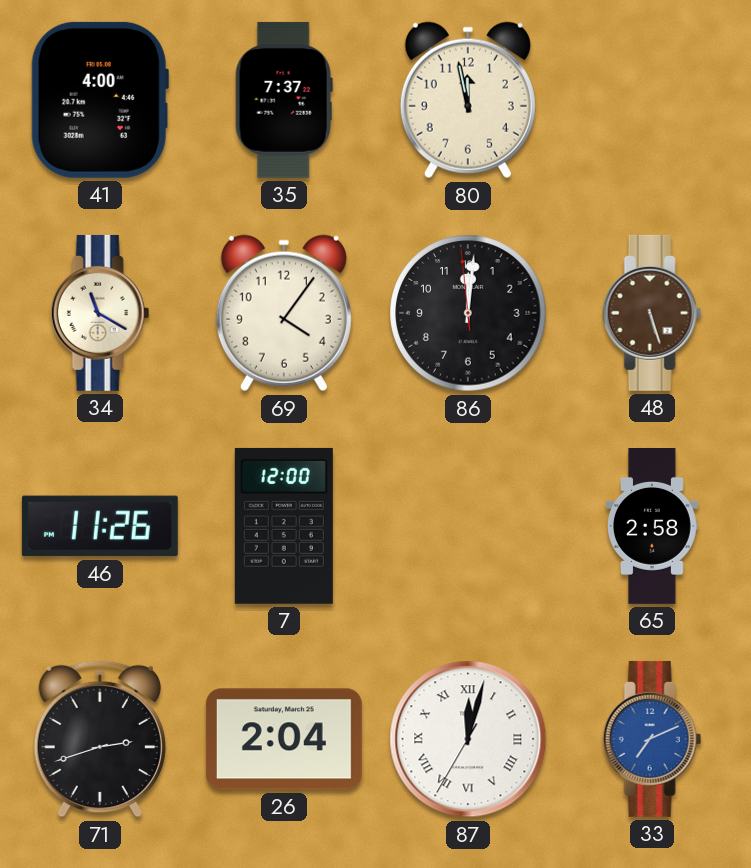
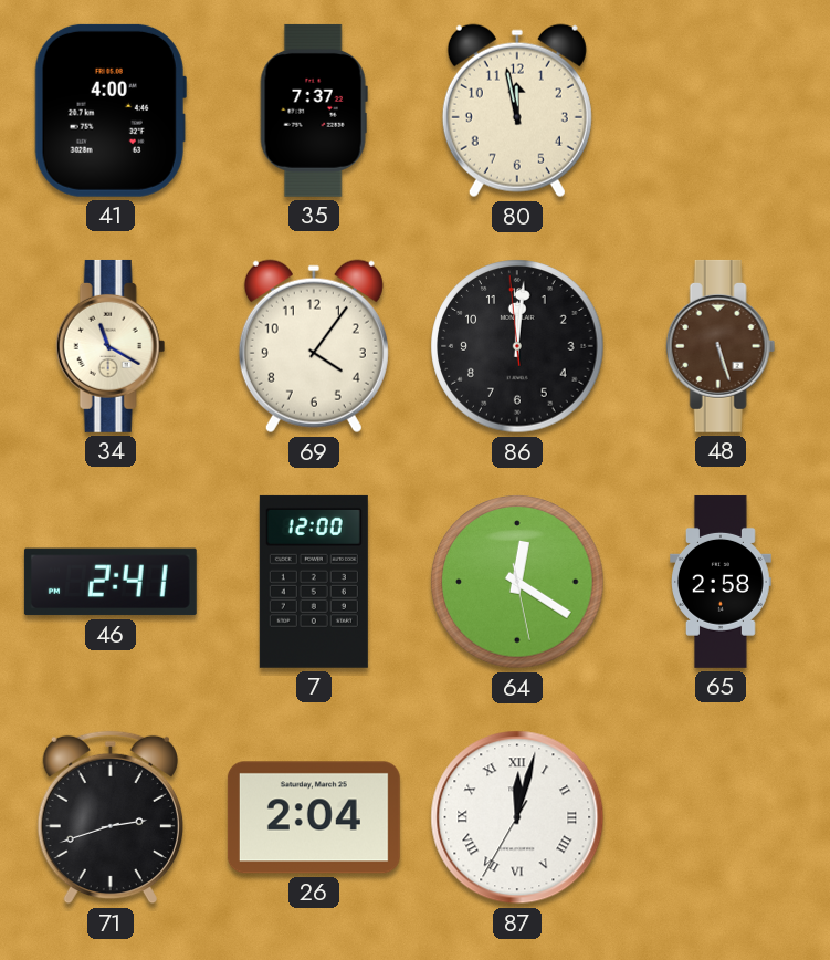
46: 11:26 -> 2:41
64: none -> 12:20
33: 7:11 -> none
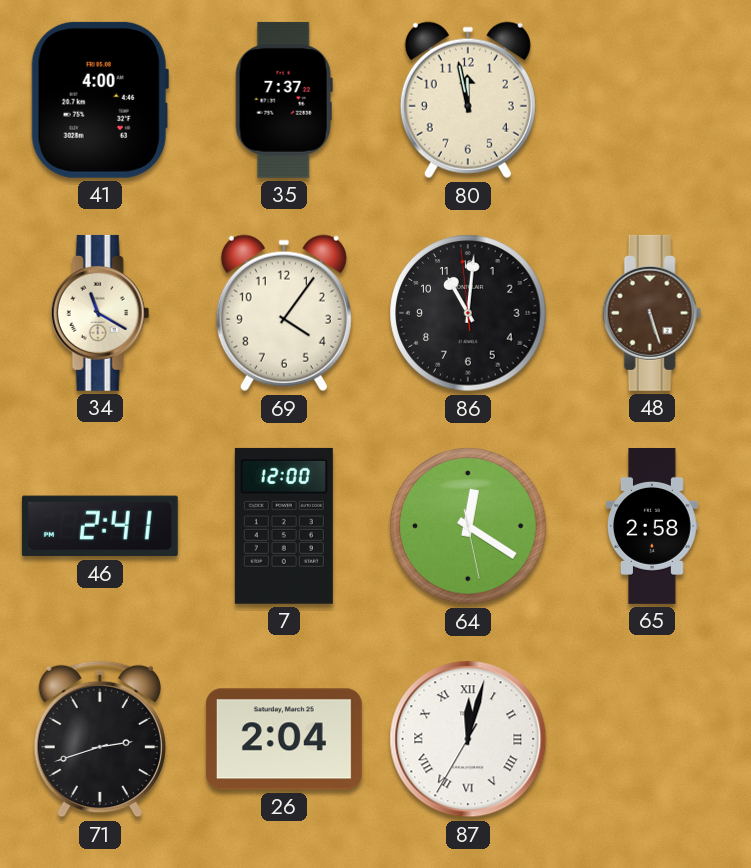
86: 12:00 -> 11:00
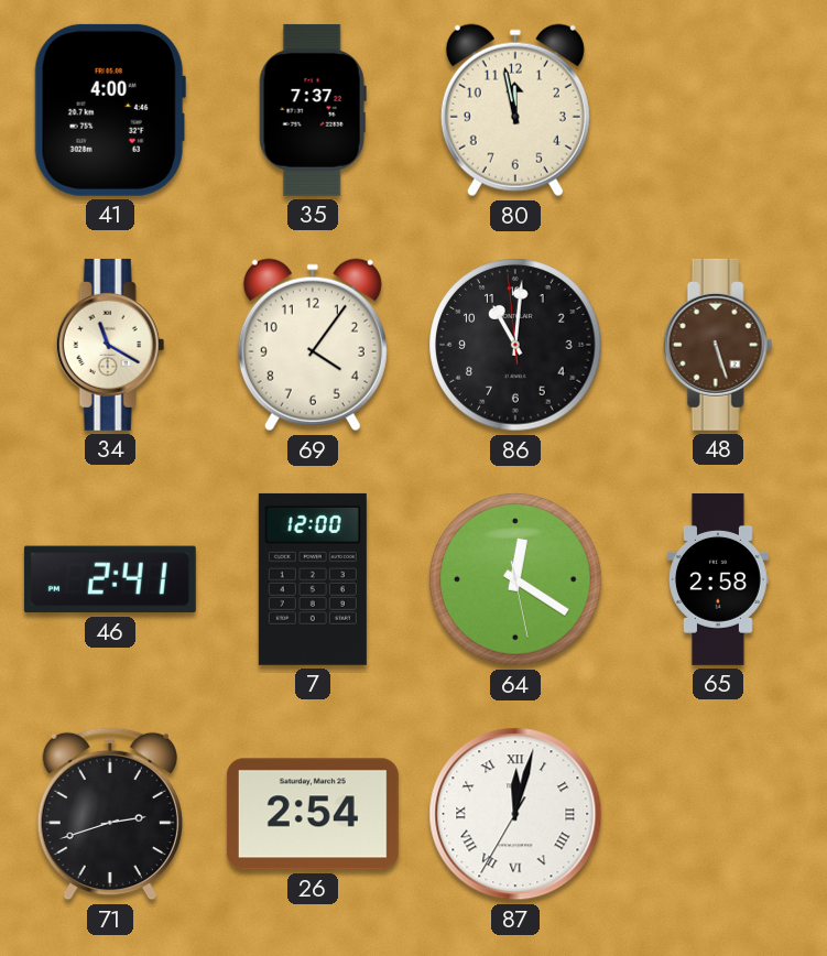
26: 2:04 -> 2:54
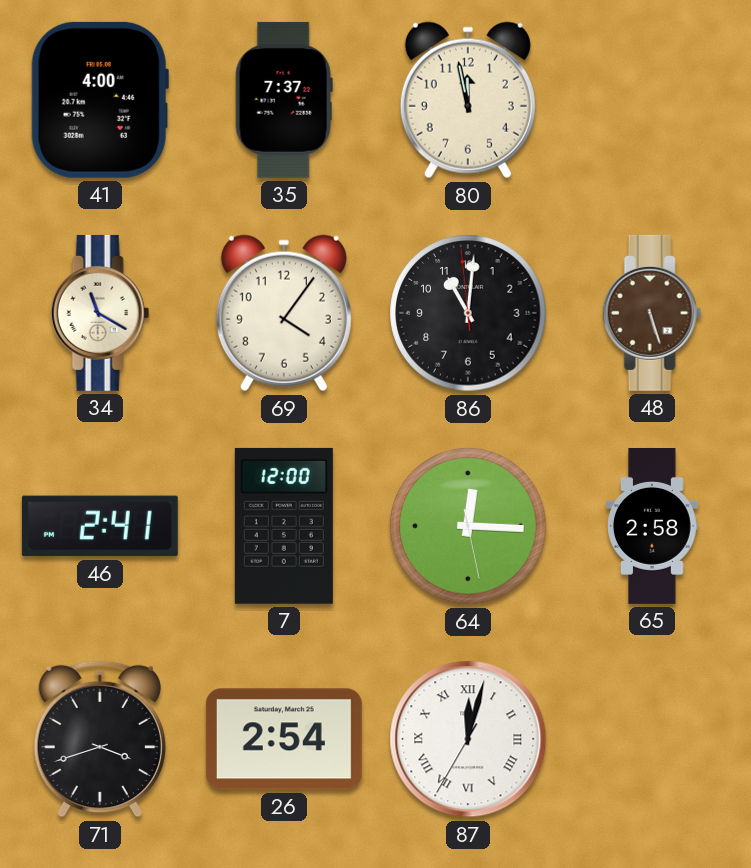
64: 12:20 -> 12:15
71: 2:42 -> 3:42
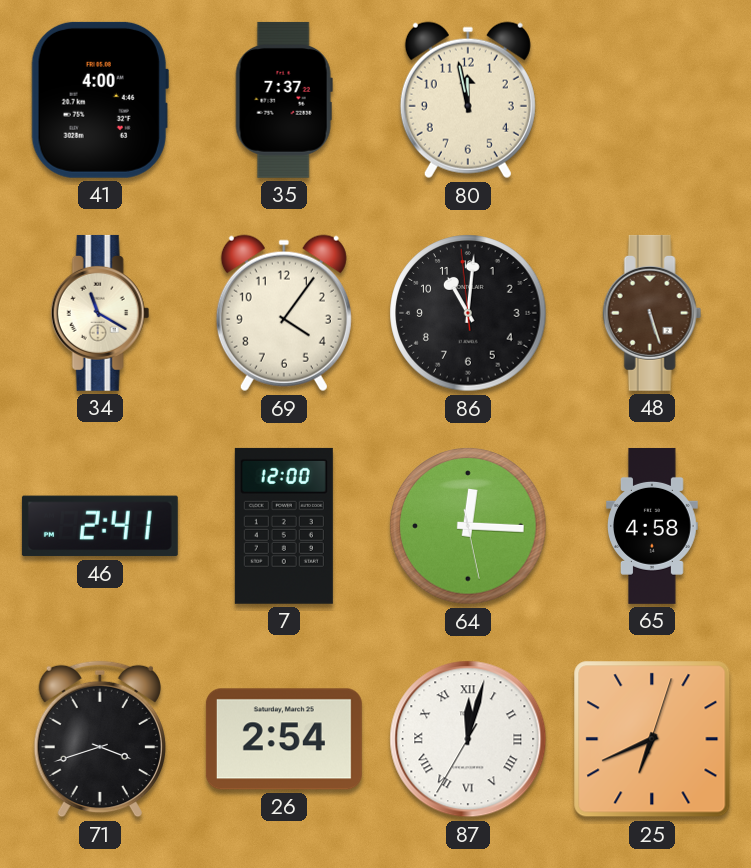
65: 2:58 -> 4:58
25: none -> 6:41
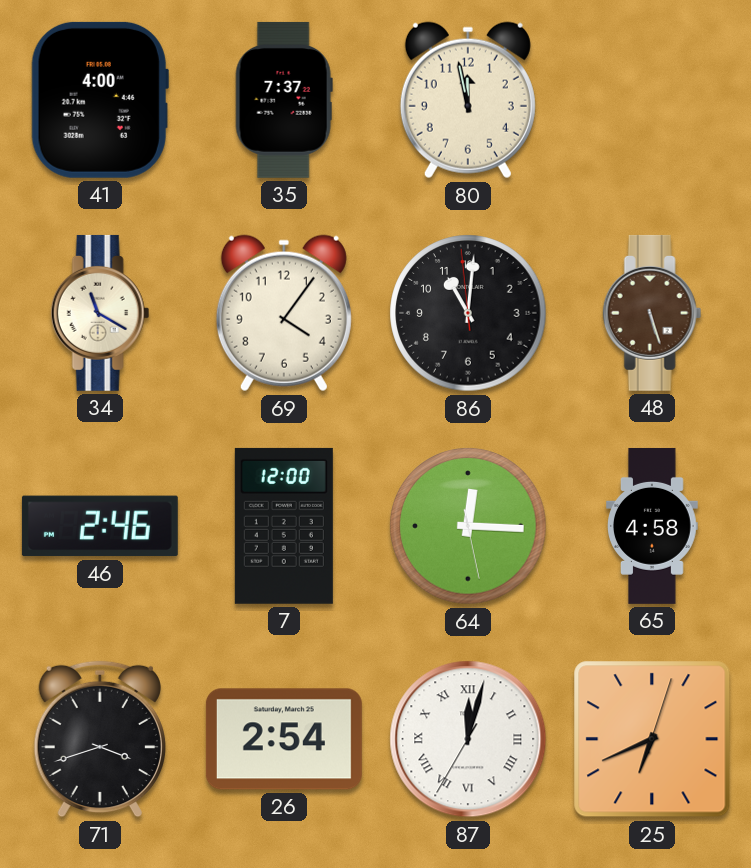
46: 2:41 -> 2:46
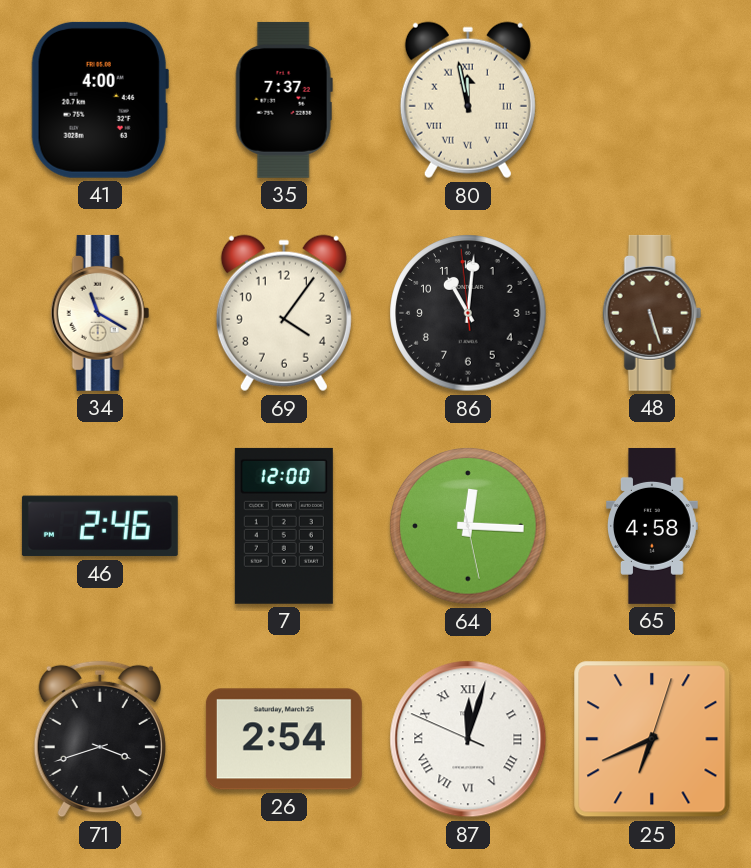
80 numerals: Arabic -> Roman
87: 12:02:35 -> 12:02:49
